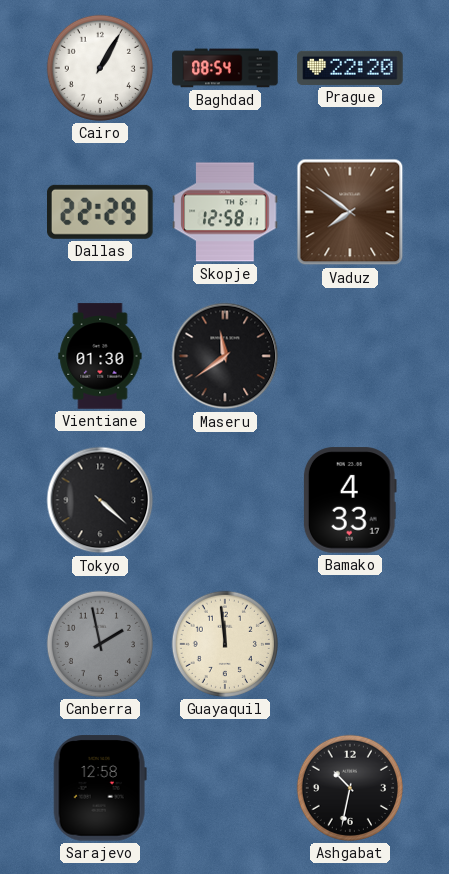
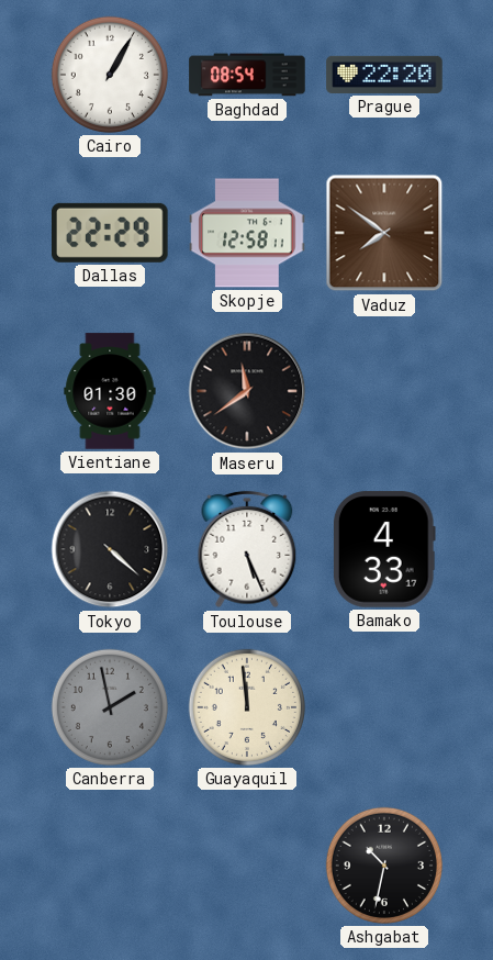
Toulouse: none -> 5:26
Sarajevo: 12:58 -> none
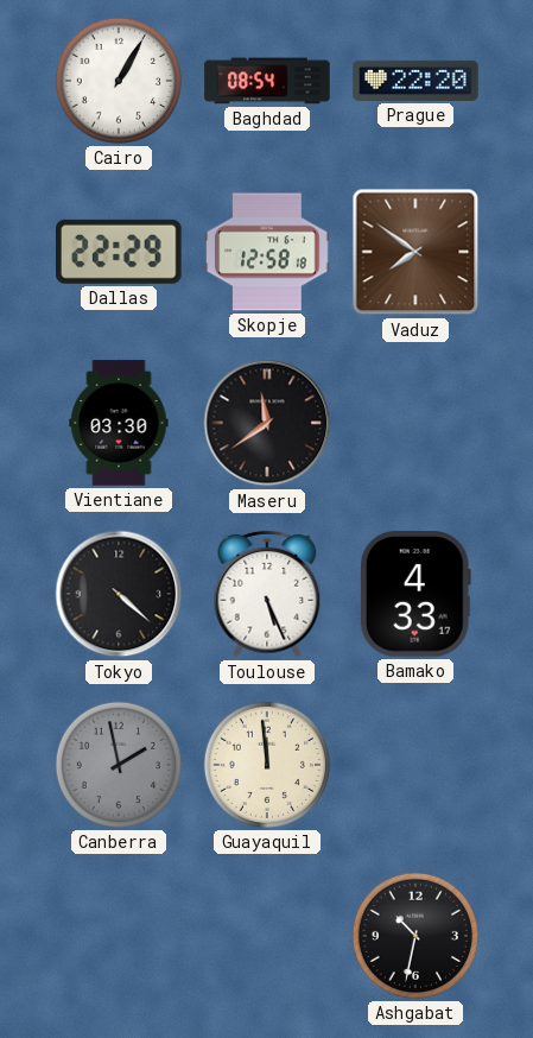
Skopje: 12:58:11 -> 12:58:18
Vientiane: 01:30 -> 03:30
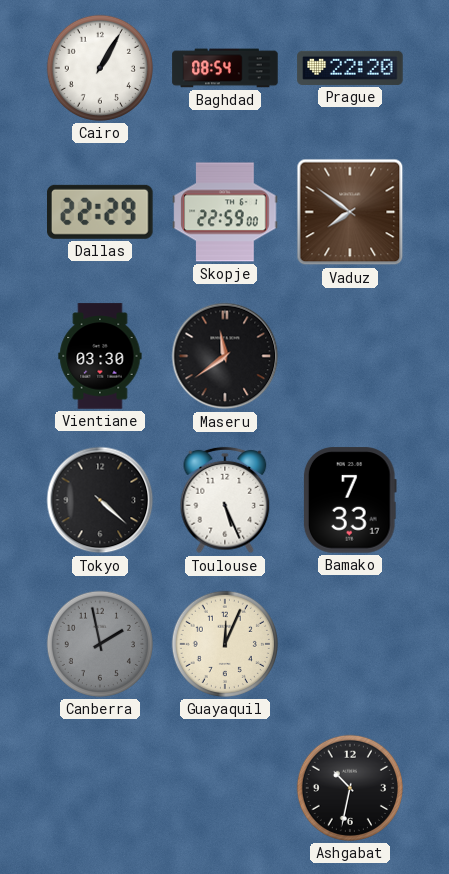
Skopje: 12:58 -> 22:59
Bamako: 4:33 -> 7:33
Guayaquil: 11:59 -> 12:04
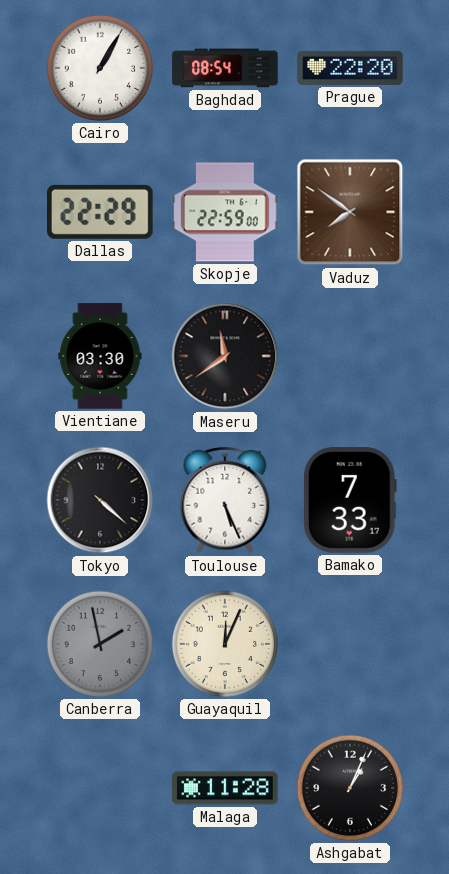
Malaga: none -> 11:28
Ashgabat: 10:32 -> 1:04
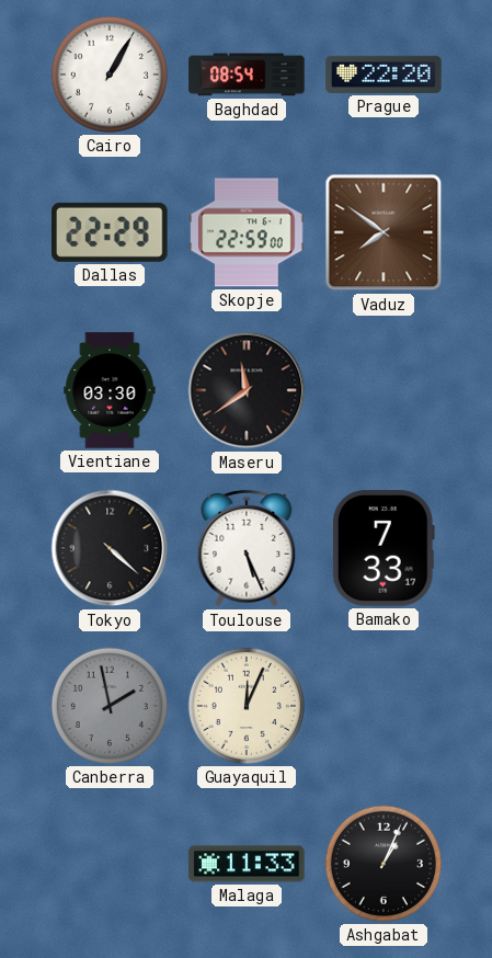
Malaga: 11:28 -> 11:33
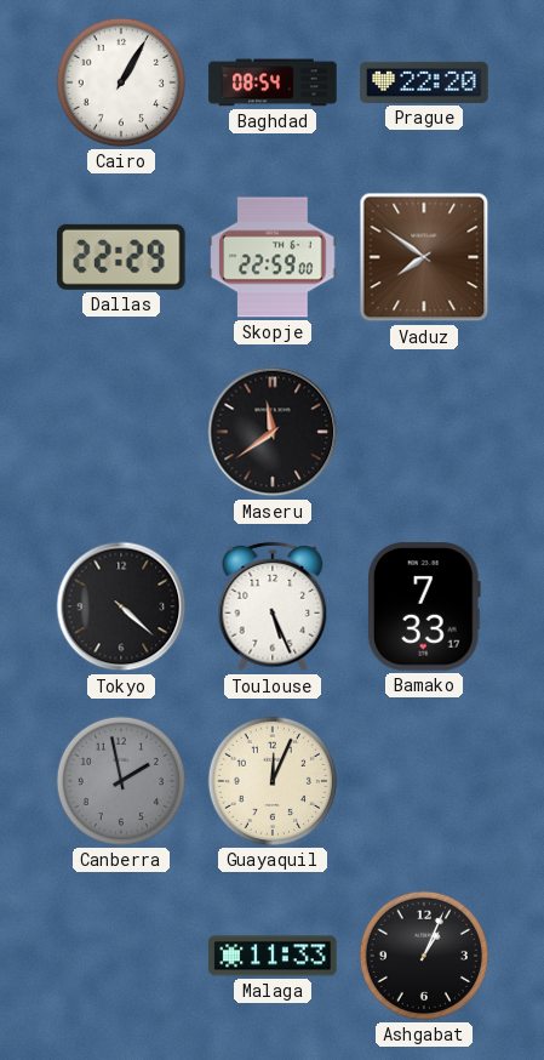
Vientiane: 03:30 -> none
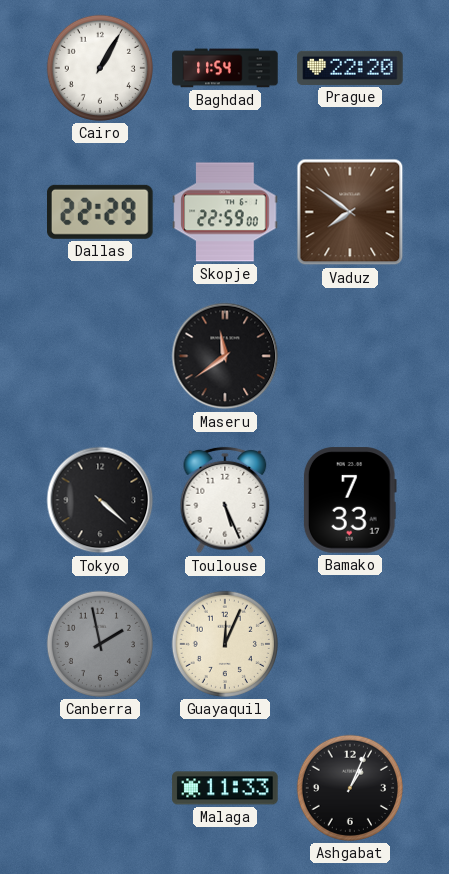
Baghdad: 08:54 -> 11:54
